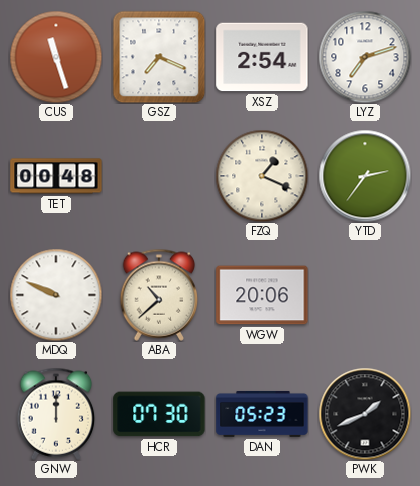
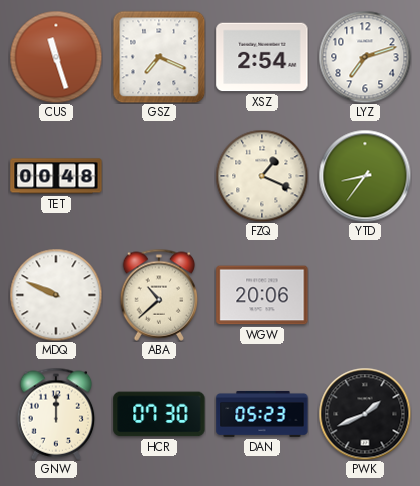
YTD: 2:36 -> 8:36
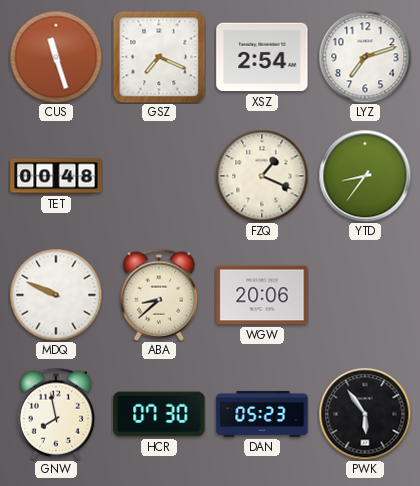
ABA: 10:38 -> 8:38
GNW: 12:00 -> 7:58
PWK: 1:41 -> 5:54
